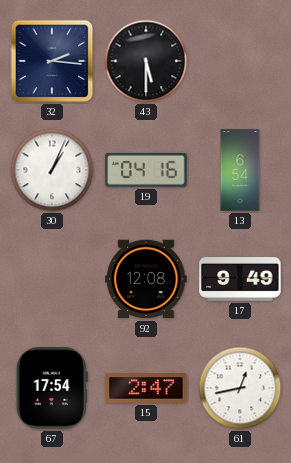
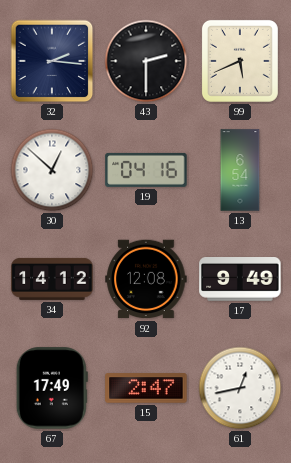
43: 5:30 -> 2:30
99: none -> 5:41
30: 1:04 -> 12:52
34: none -> 14:12
67: 17:54 -> 17:49
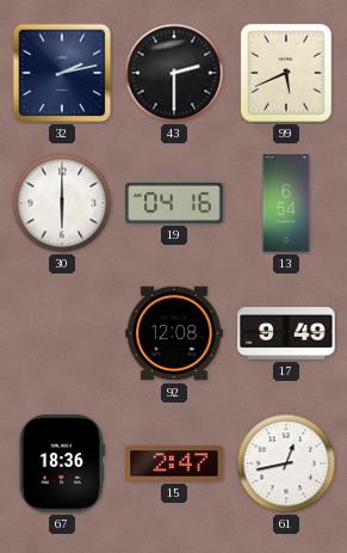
32: 2:16 -> 2:13
30: 12:52 -> 6:00
34: 14:12 -> none
67: 17:49 -> 18:36
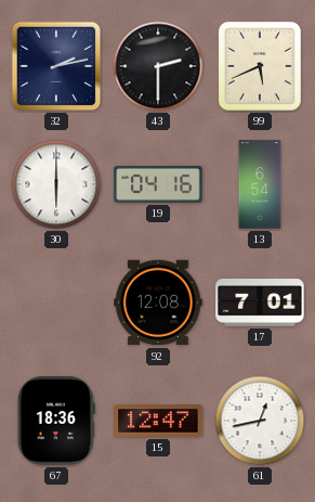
17: 9:49 -> 7:01
15: 2:47 -> 12:47
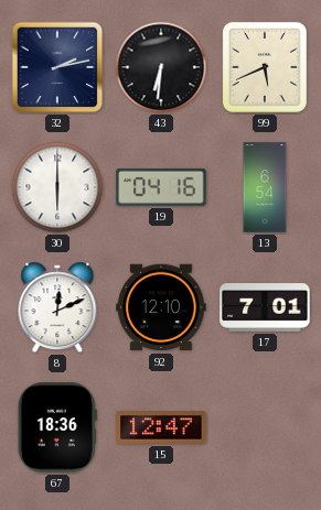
43: 2:30 -> 6:31
8: none -> 12:11
92: 12:08 -> 12:10
61: 12:43 -> none
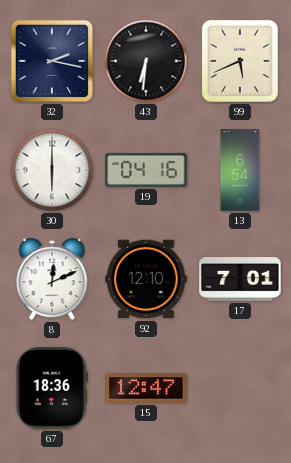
32: 2:13 -> 2:17
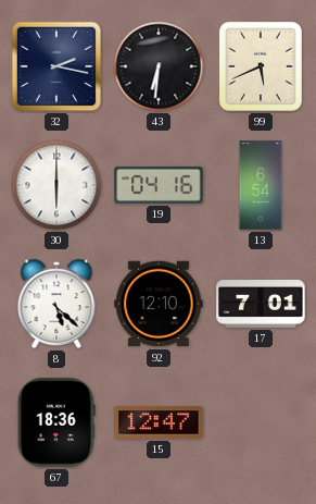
8: 12:11 -> 5:22
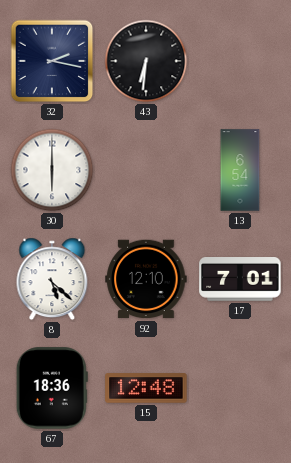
99: 5:41 -> none
19: 04:16 -> none
15: 12:47 -> 12:48
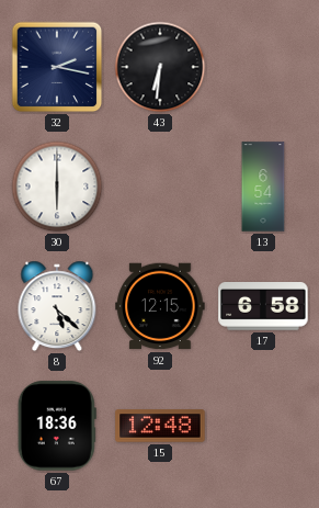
92: 12:10 -> 12:15
17: 7:01 -> 6:58
